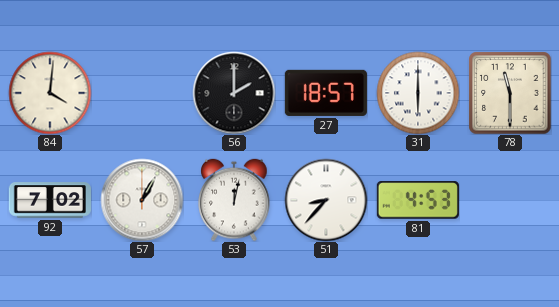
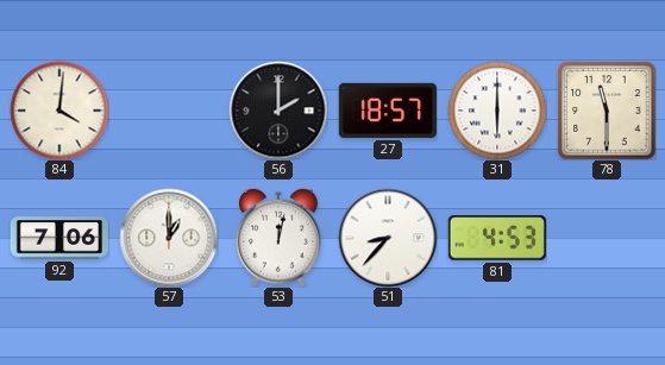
92: 7:02 -> 7:06
57: 1:05 -> 1:00
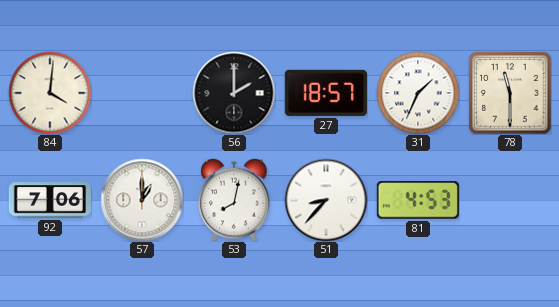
31: 6:00 -> 1:34
53: 12:02 -> 8:02
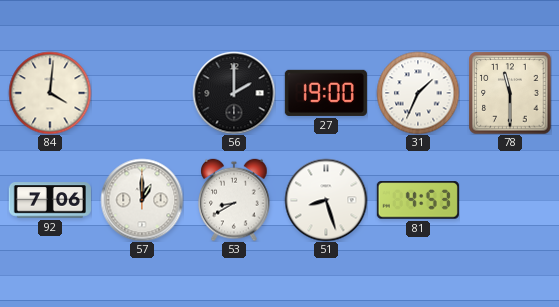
27: 18:57 -> 19:00
53: 8:02 -> 8:40
51: 8:37 -> 8:27
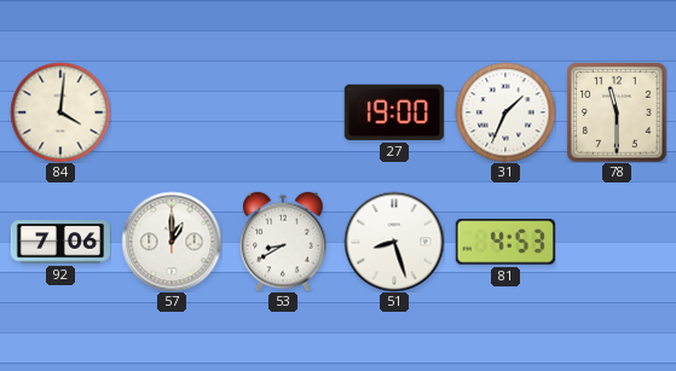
56: 2:00 -> none
